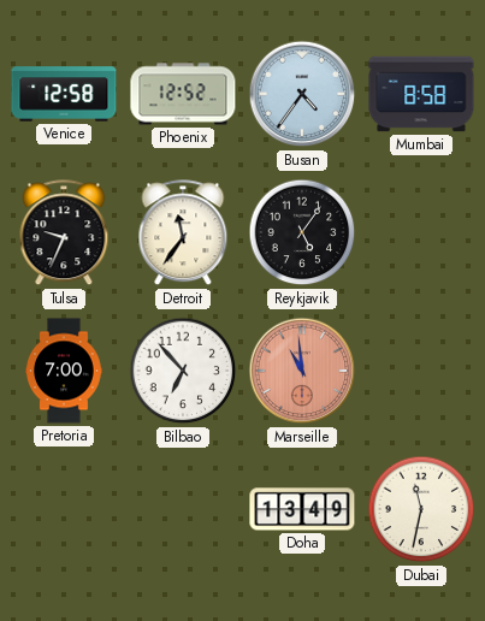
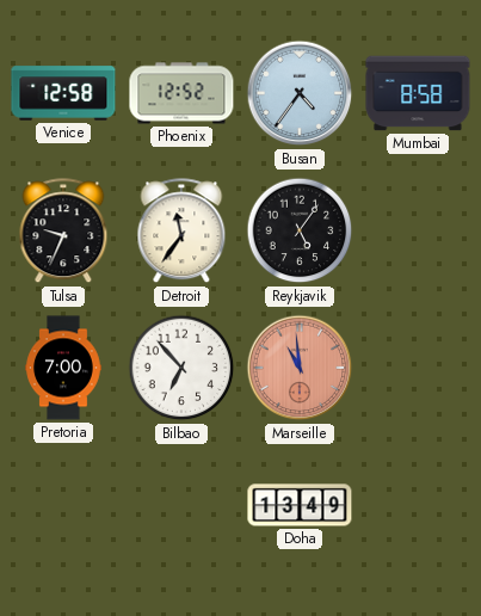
Dubai: 11:32 -> none
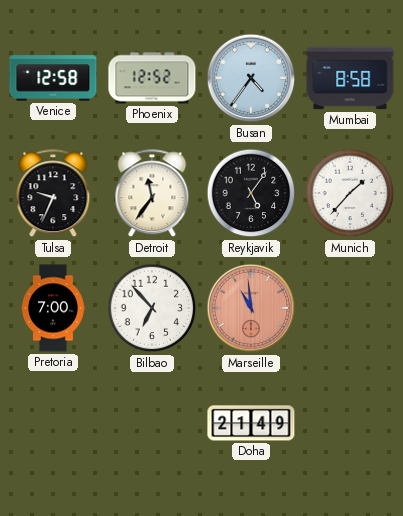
Munich: none -> 1:37
Doha: 13:49 -> 21:49
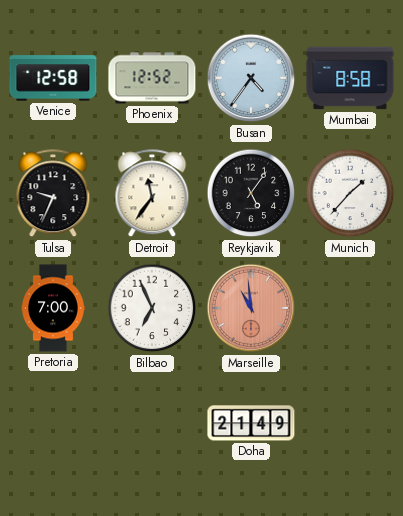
Bilbao: 6:53 -> 6:56
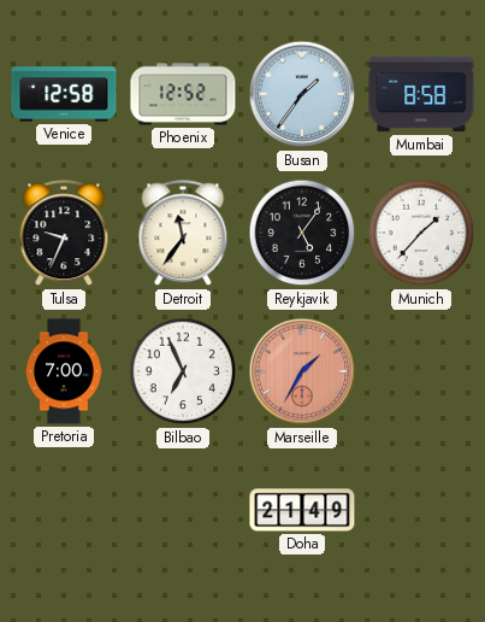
Busan: 4:36 -> 1:36
Marseille: 10:59 -> 1:35
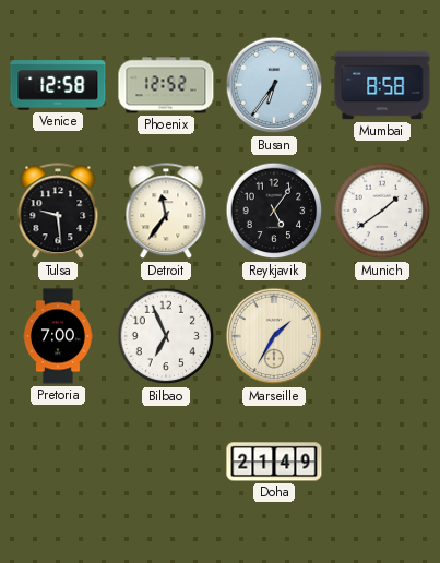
Busan: 1:36 -> 6:36
Tulsa: 9:34 -> 9:29
Munich: 1:37 -> 1:39
Marseille dial: salmon -> cream
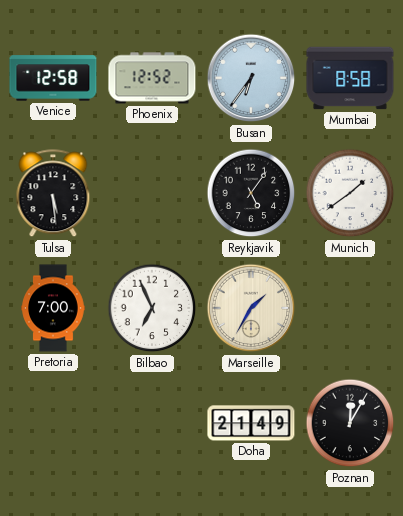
Tulsa: 9:29 -> 5:29
Detroit: 11:36 -> none
Poznan: none -> 12:05
